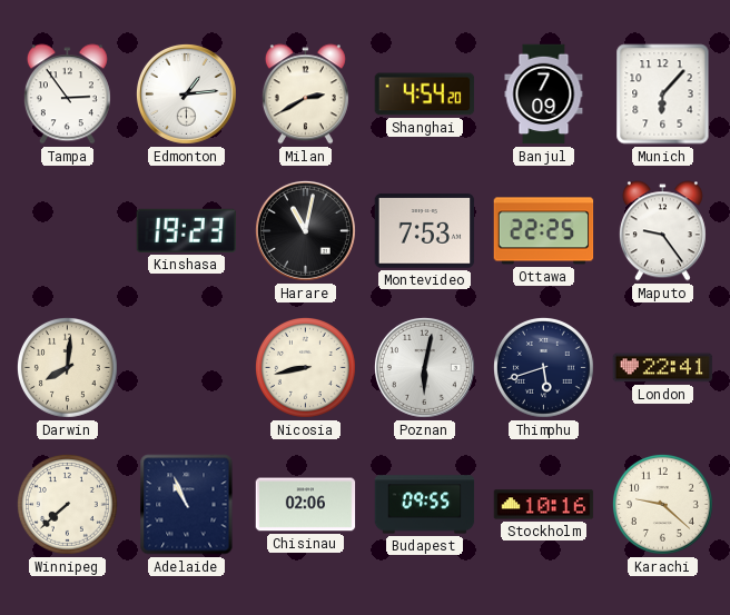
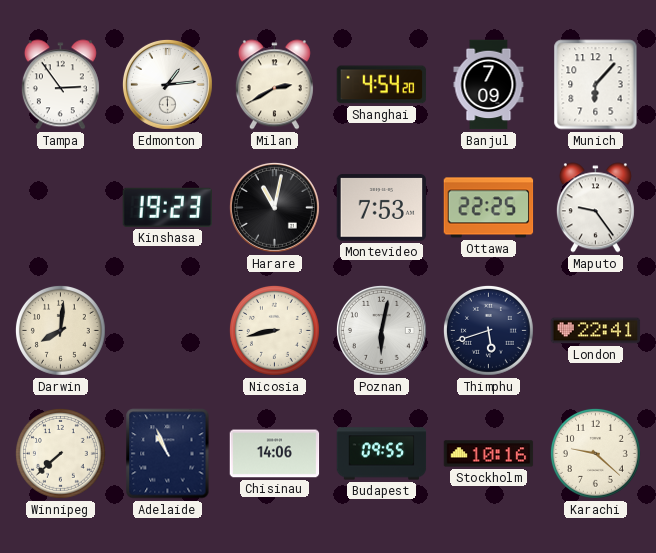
Chisinau: 02:06 -> 14:06
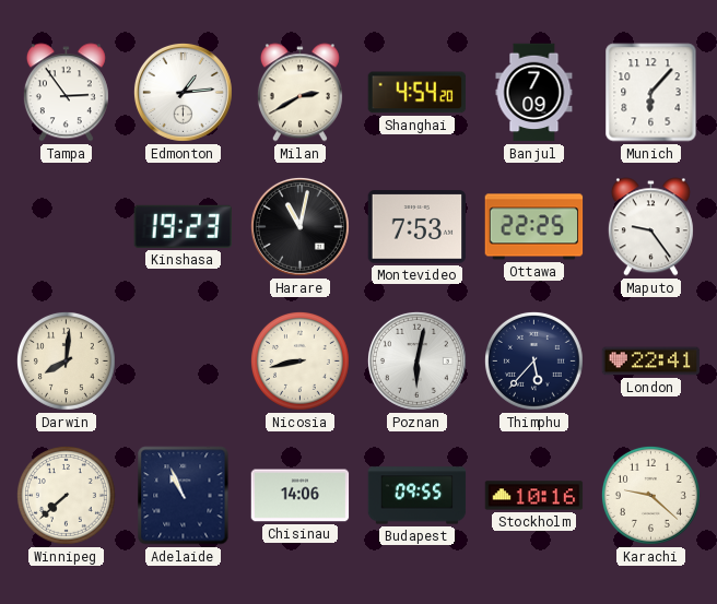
Thimphu: 5:42 -> 5:37
